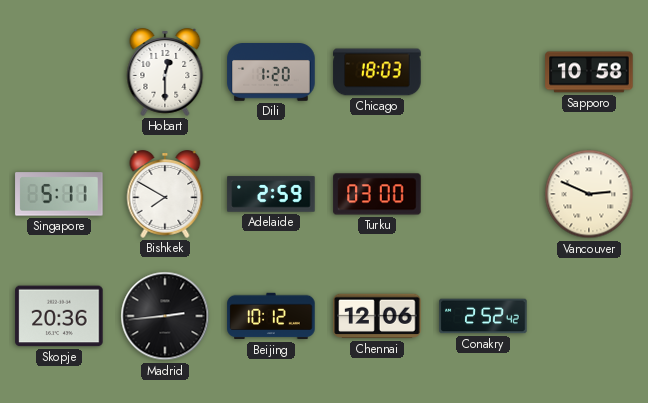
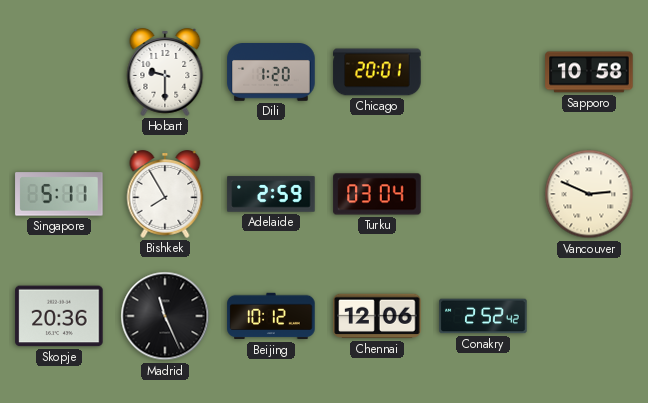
Hobart: 12:30 -> 9:30
Chicago: 18:03 -> 20:01
Bishkek: 7:50 -> 7:55
Turku: 03:00 -> 03:04
Madrid: 2:44 -> 11:26
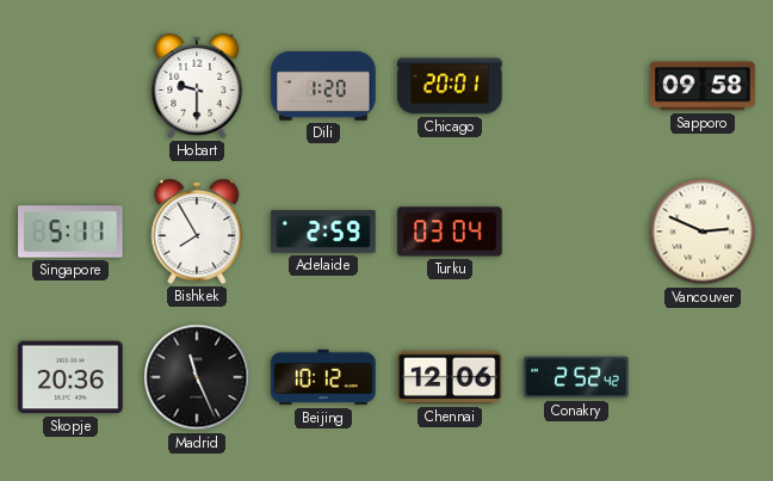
Sapporo: 10:58 -> 09:58
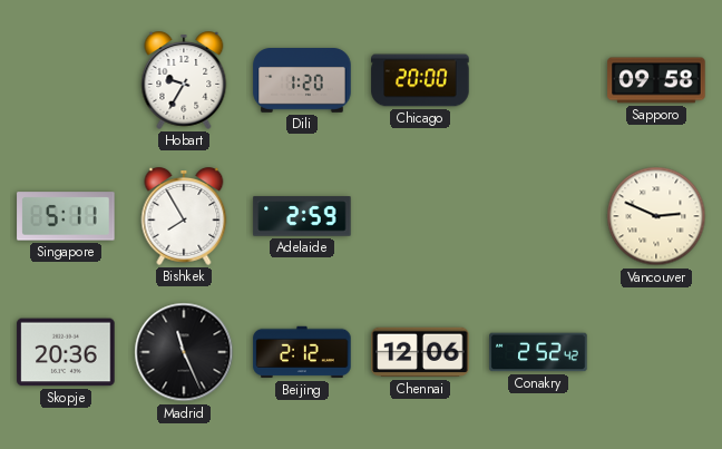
Hobart: 9:30 -> 9:35
Chicago: 20:01 -> 20:00
Turku: 03:04 -> none
Beijing: 10:12 -> 2:12
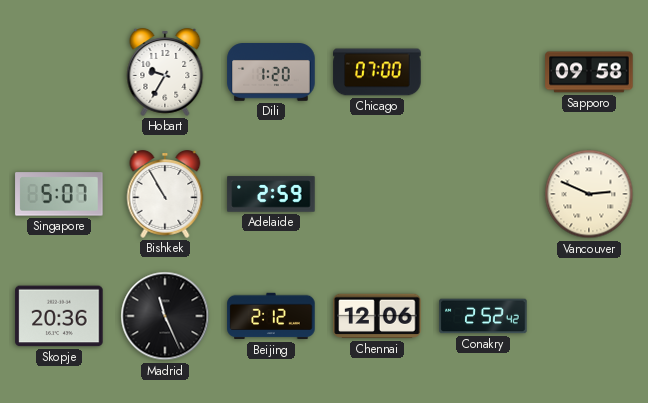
Chicago: 20:00 -> 07:00
Singapore: 5:11 -> 5:07
Bishkek: 7:55 -> 10:55
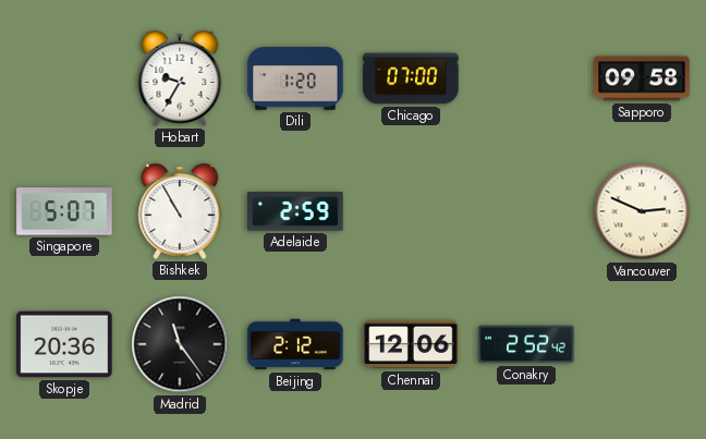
Madrid: 11:26 -> 11:24
